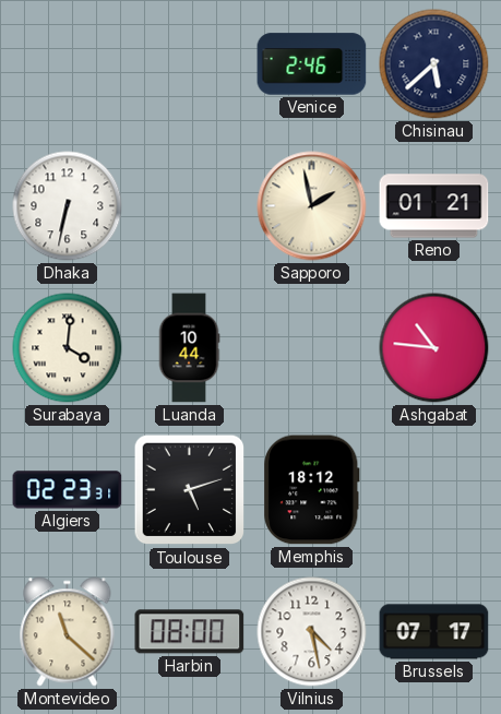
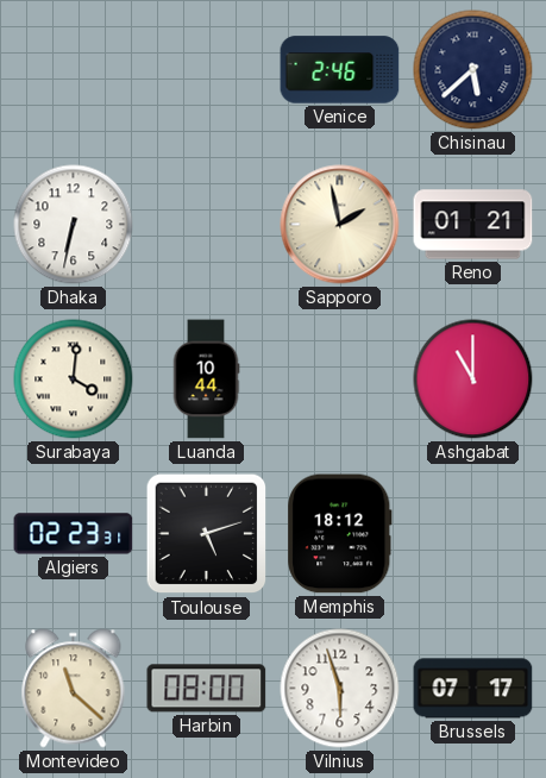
Ashgabat: 10:46 -> 11:00
Vilnius: 4:28 -> 5:57
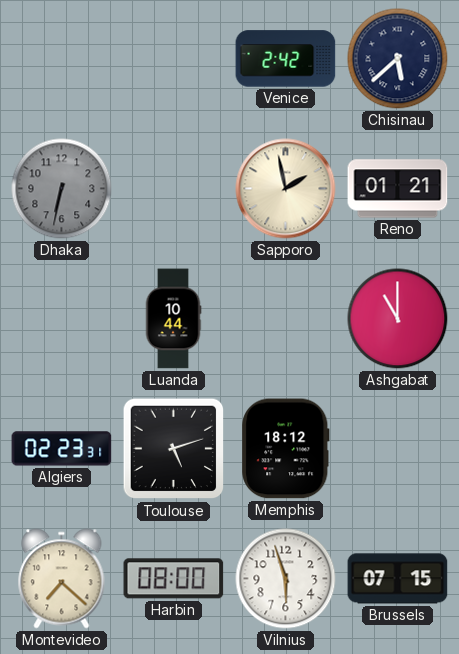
Venice: 2:46 -> 2:42
Dhaka dial: white -> grey
Surabaya: 4:01 -> none
Montevideo: 11:22 -> 7:22
Brussels: 07:17 -> 07:15
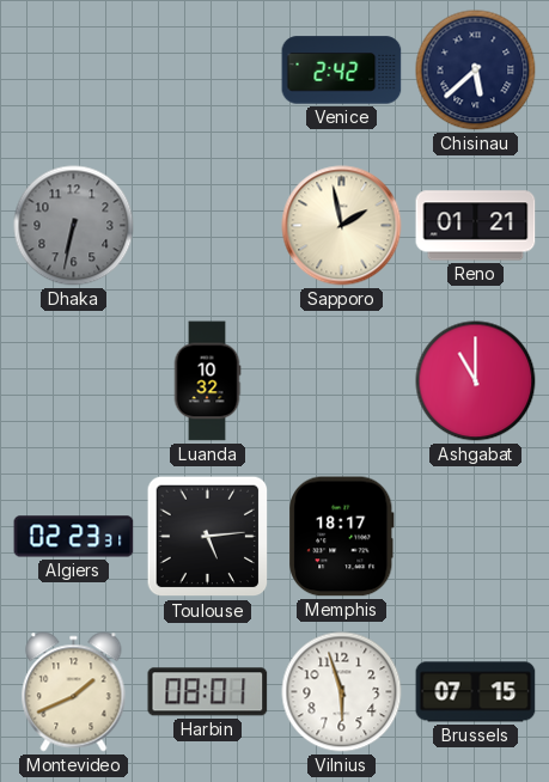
Luanda: 10:44 -> 10:32
Toulouse: 5:12 -> 5:14
Memphis: 18:12 -> 18:17
Montevideo: 7:22 -> 1:41
Harbin: 08:00 -> 08:01
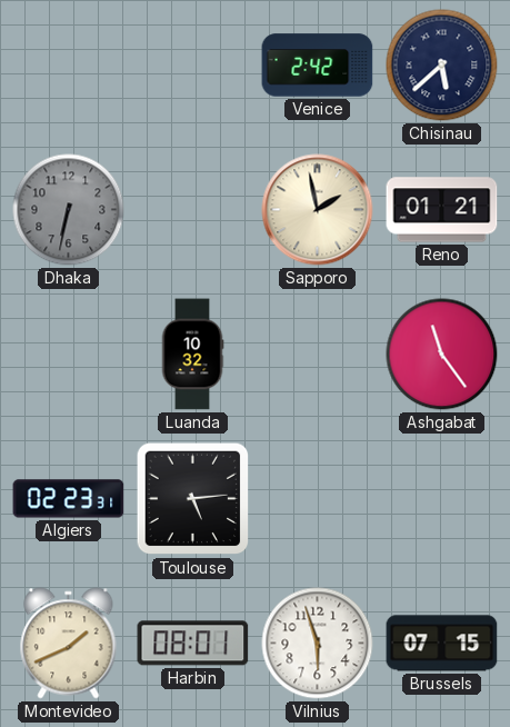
Ashgabat: 11:00 -> 11:24
Memphis: 18:17 -> none
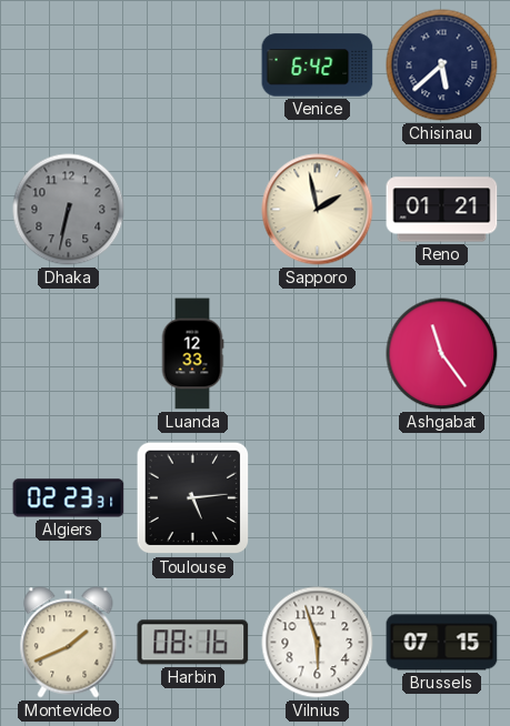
Venice: 2:42 -> 6:42
Luanda: 10:32 -> 12:33
Harbin: 08:01 -> 08:16
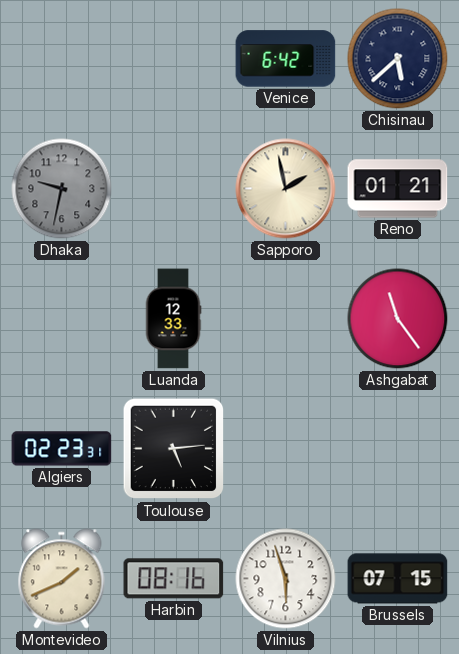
Dhaka: 6:32 -> 9:32
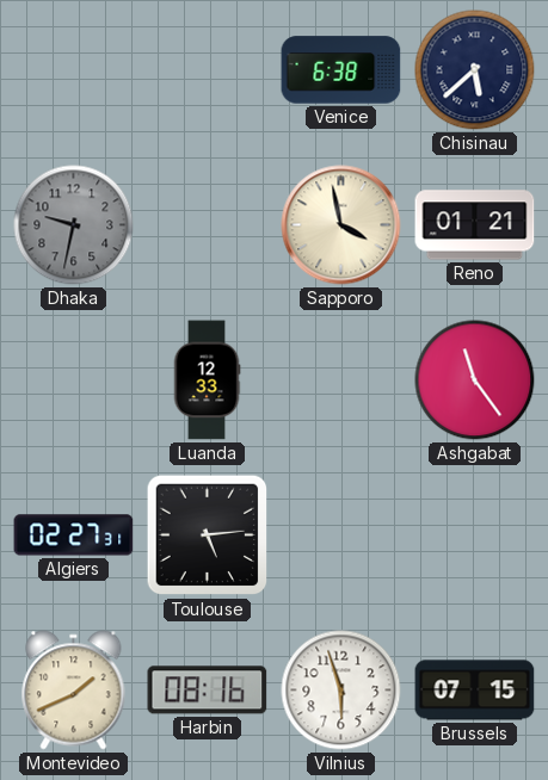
Venice: 6:42 -> 6:38
Sapporo: 1:58 -> 3:58
Algiers: 02:23 -> 02:27
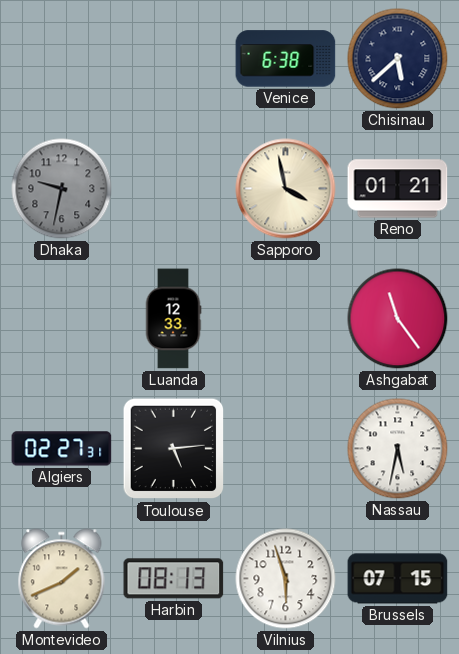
Nassau: none -> 5:32
Harbin: 08:16 -> 08:13
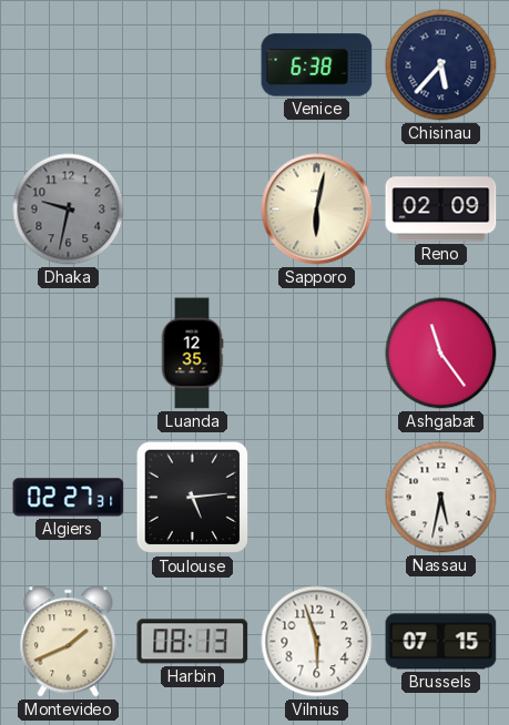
Chisinau: 5:38 -> 5:37
Sapporo: 3:58 -> 6:02
Reno: 01:21 -> 02:09
Luanda: 12:33 -> 12:35
